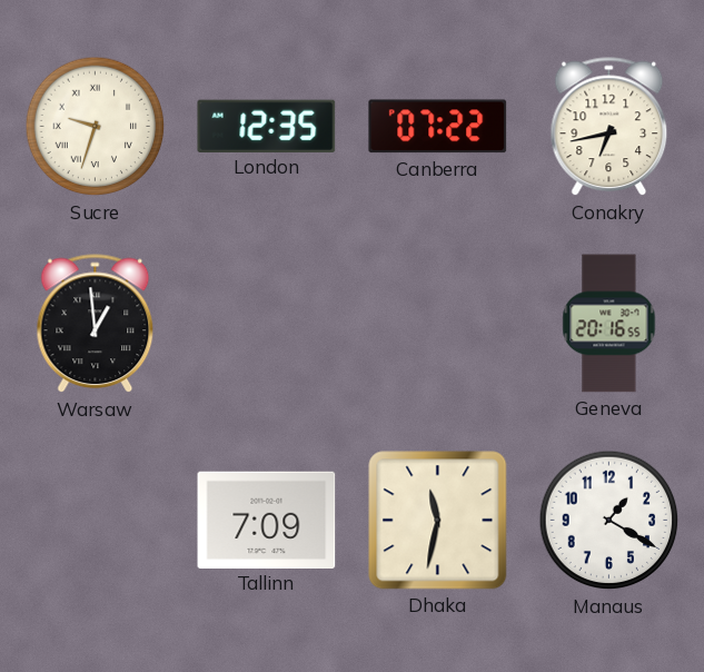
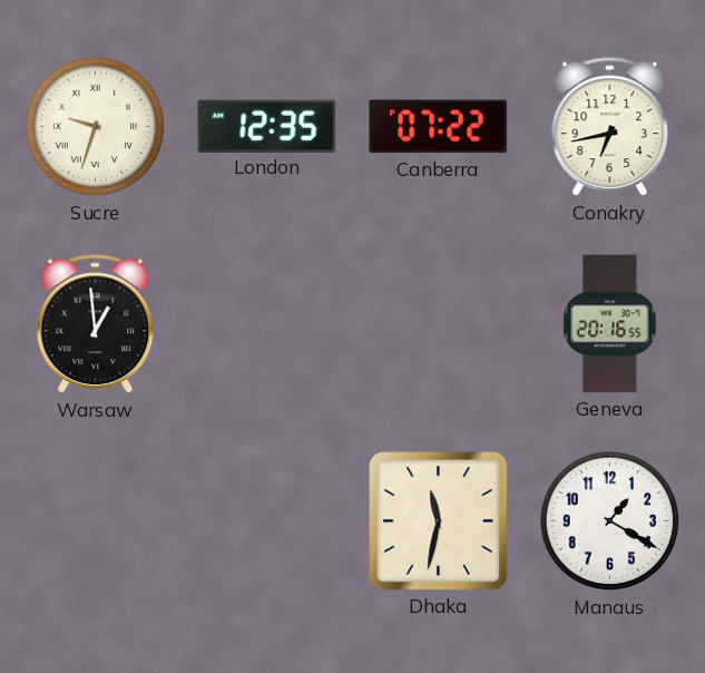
Tallinn: 7:09 -> none
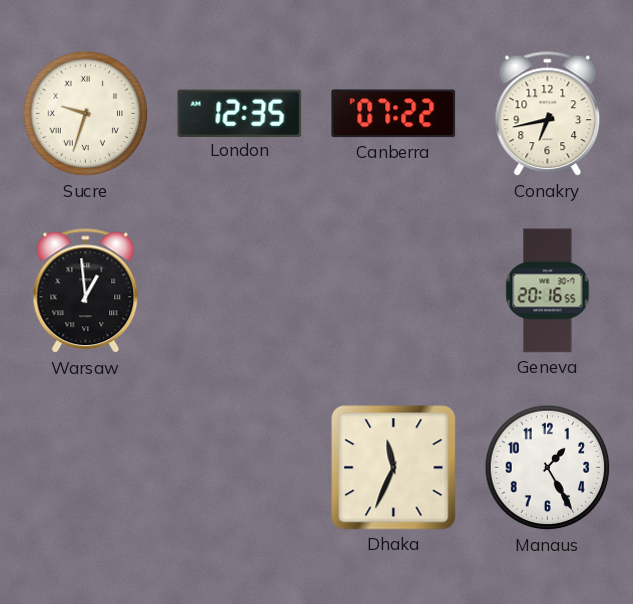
Dhaka: 11:32 -> 11:34
Manaus: 1:20 -> 1:25
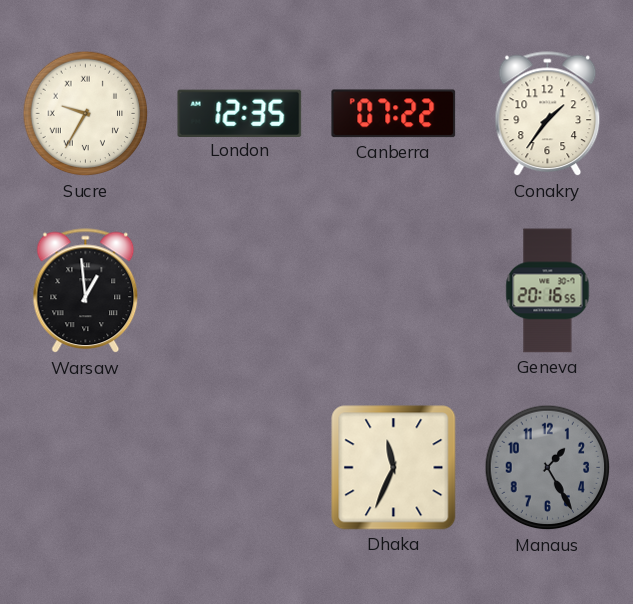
Sucre: 9:33 -> 9:35
Conakry: 6:43 -> 1:36
Manaus dial: white -> grey
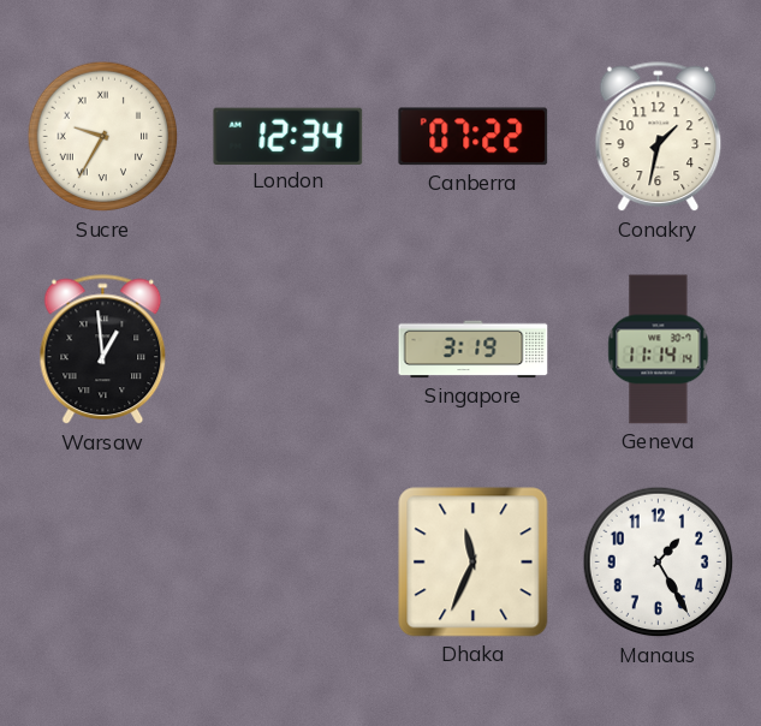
London: 12:35 -> 12:34
Conakry: 1:36 -> 1:32
Singapore: none -> 3:19
Geneva: 20:16 -> 11:14
Manaus dial: grey -> white
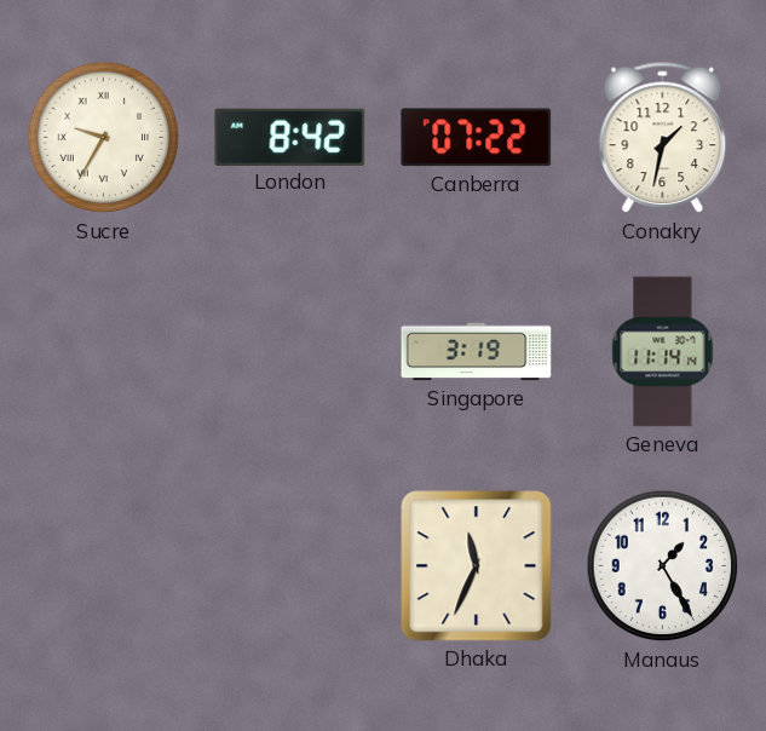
London: 12:34 -> 8:42
Warsaw: 12:59 -> none
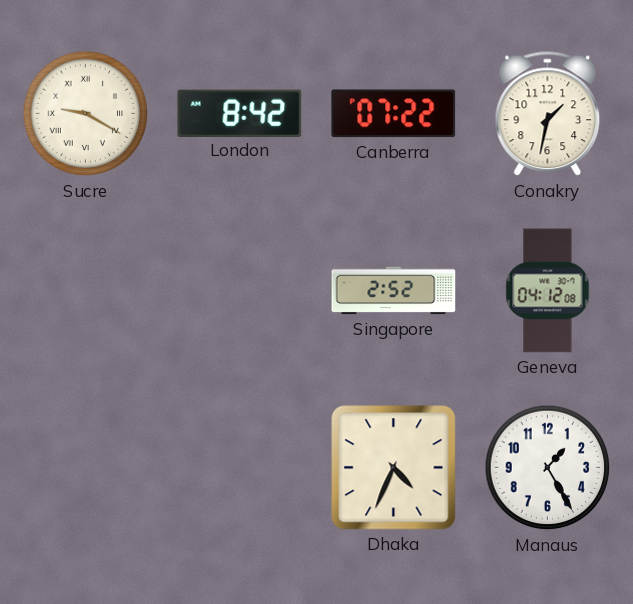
Sucre: 9:35 -> 9:20
Singapore: 3:19 -> 2:52
Geneva: 11:14 -> 04:12
Dhaka: 11:34 -> 4:34
